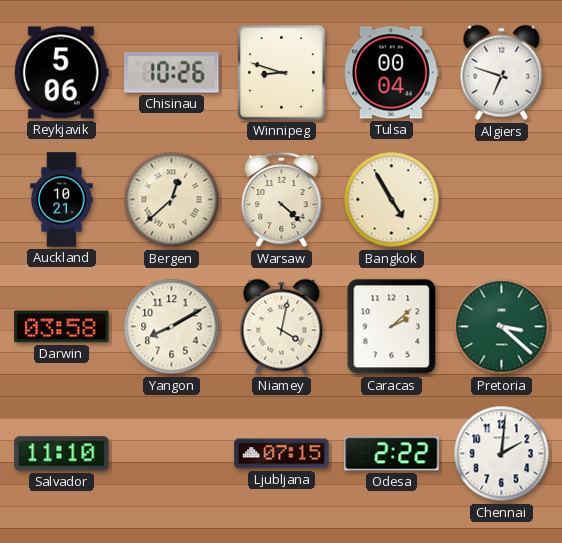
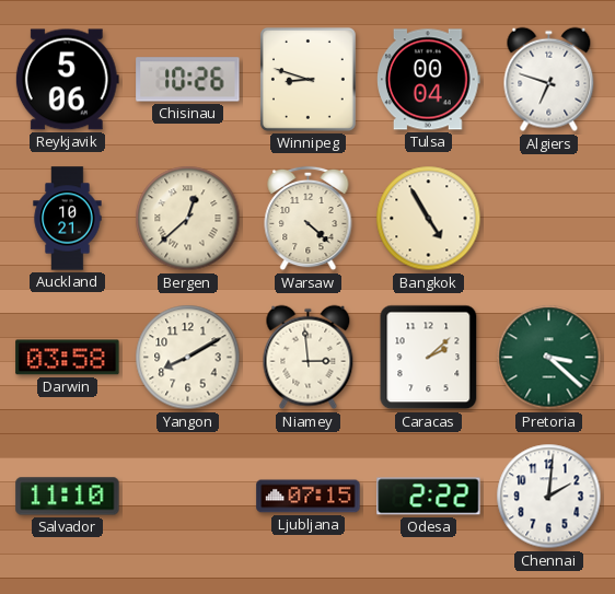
Niamey: 4:02 -> 2:59
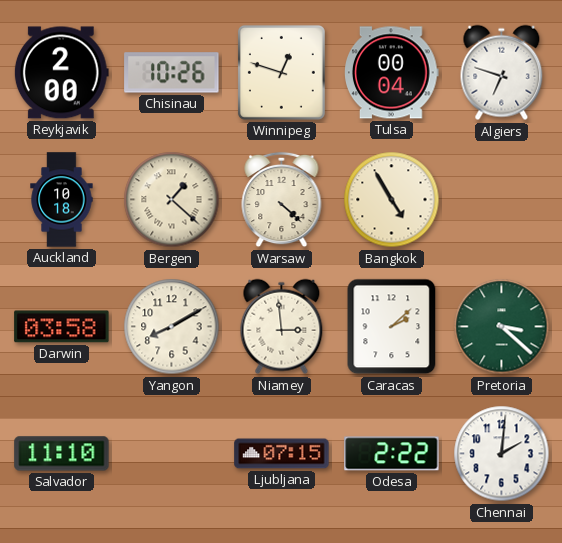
Reykjavik: 5:06 -> 2:00
Winnipeg: 8:48 -> 12:48
Auckland: 10:21 -> 10:18
Bergen: 12:38 -> 1:22
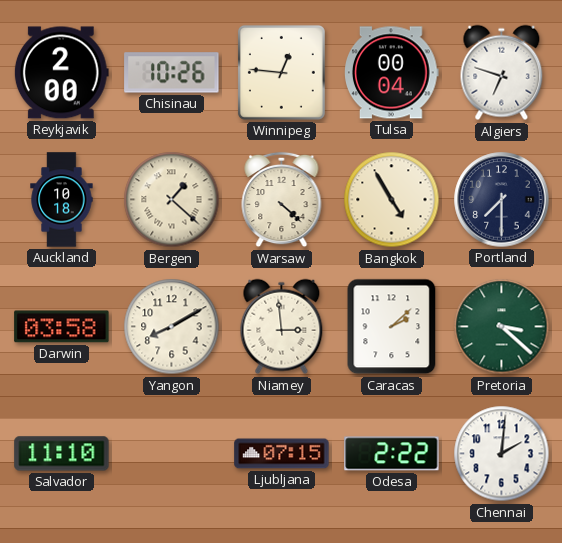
Winnipeg: 12:48 -> 12:46
Portland: none -> 7:30
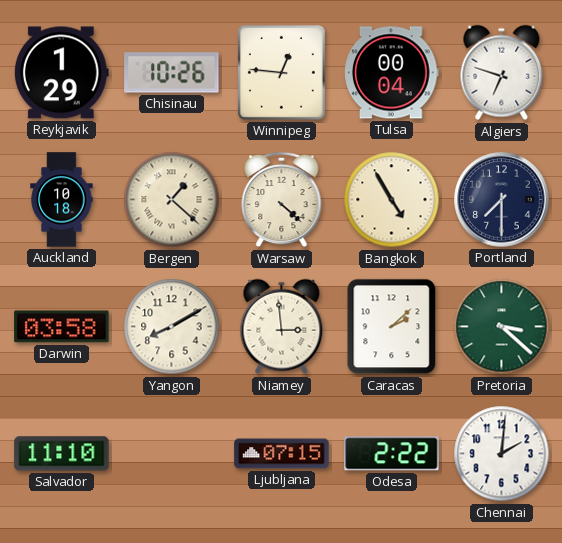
Reykjavik: 2:00 -> 1:29
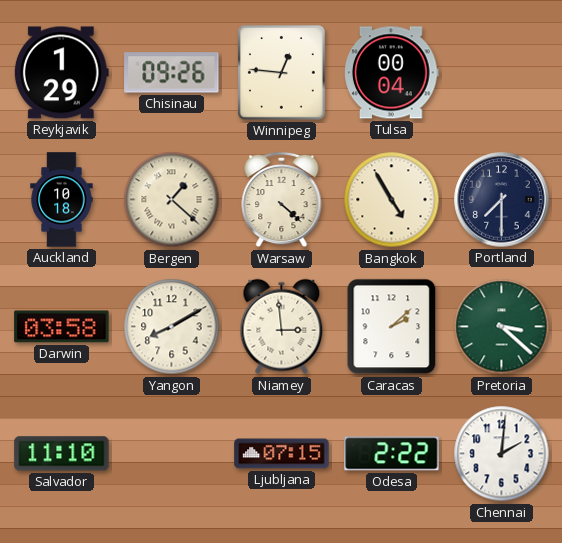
Chisinau: 10:26 -> 09:26
Algiers: 6:48 -> none
